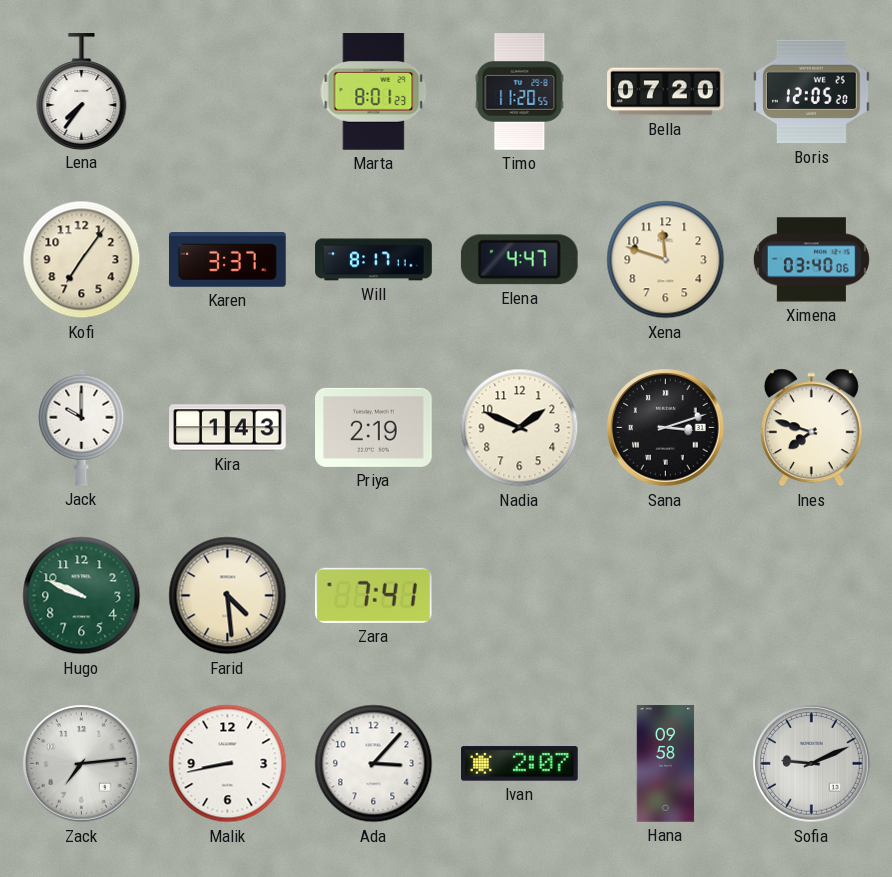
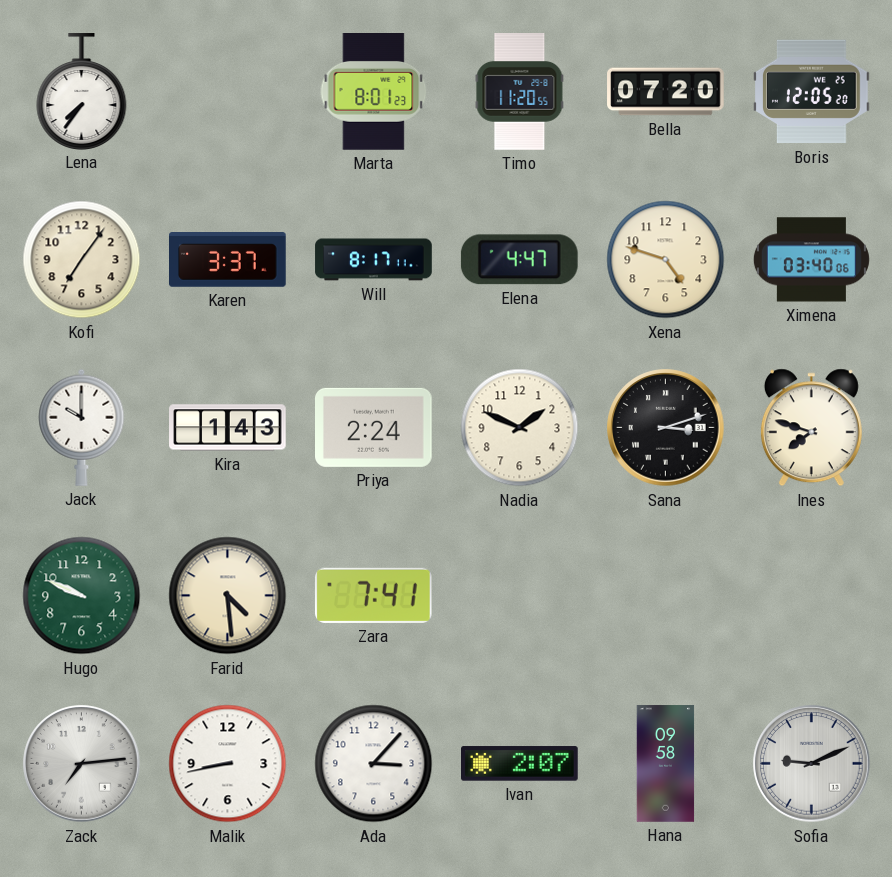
Xena: 11:48 -> 4:48
Priya: 2:19 -> 2:24
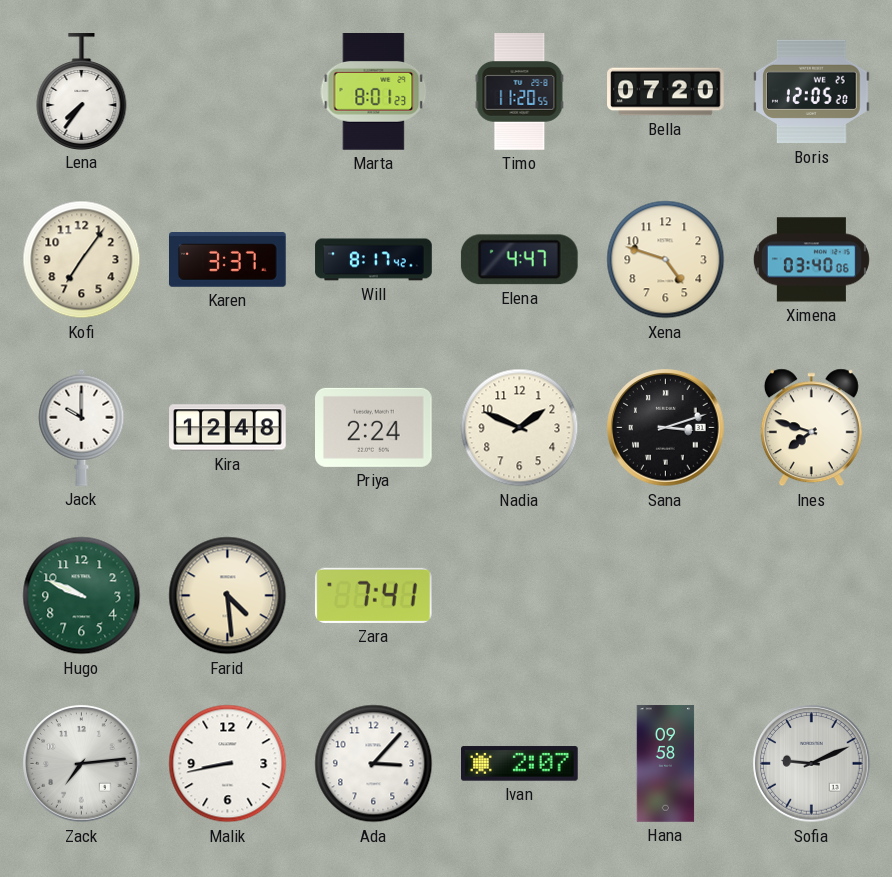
Will: 8:17:11 -> 8:17:42
Kira: 1:43 -> 12:48
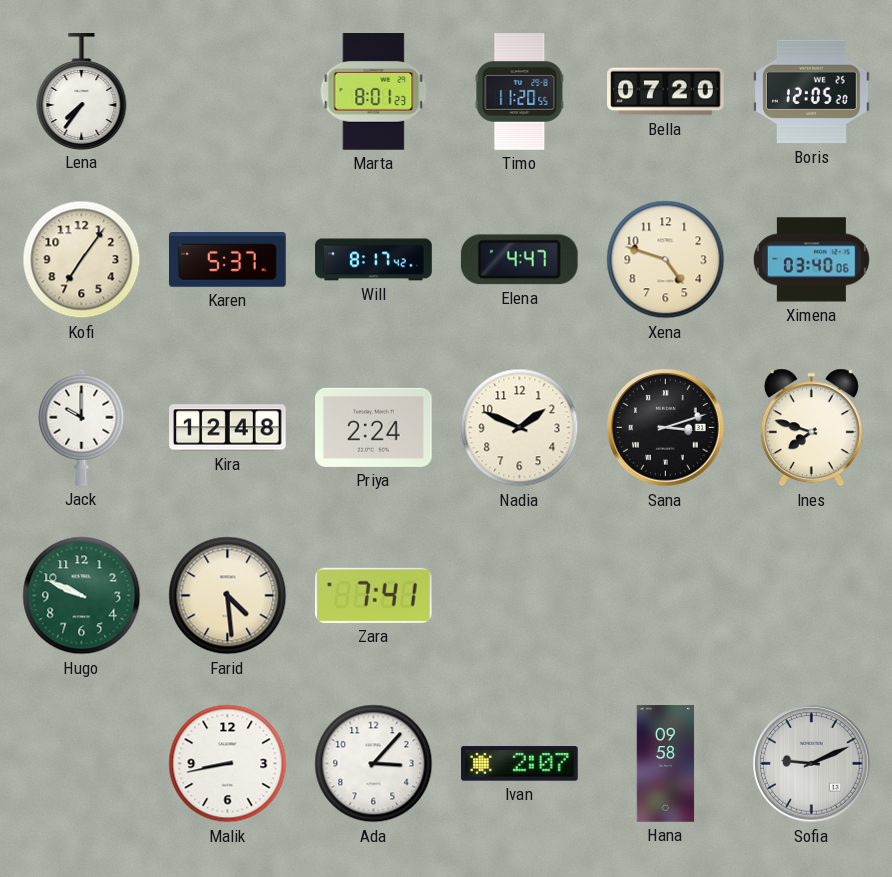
Karen: 3:37 -> 5:37
Zack: 7:14 -> none
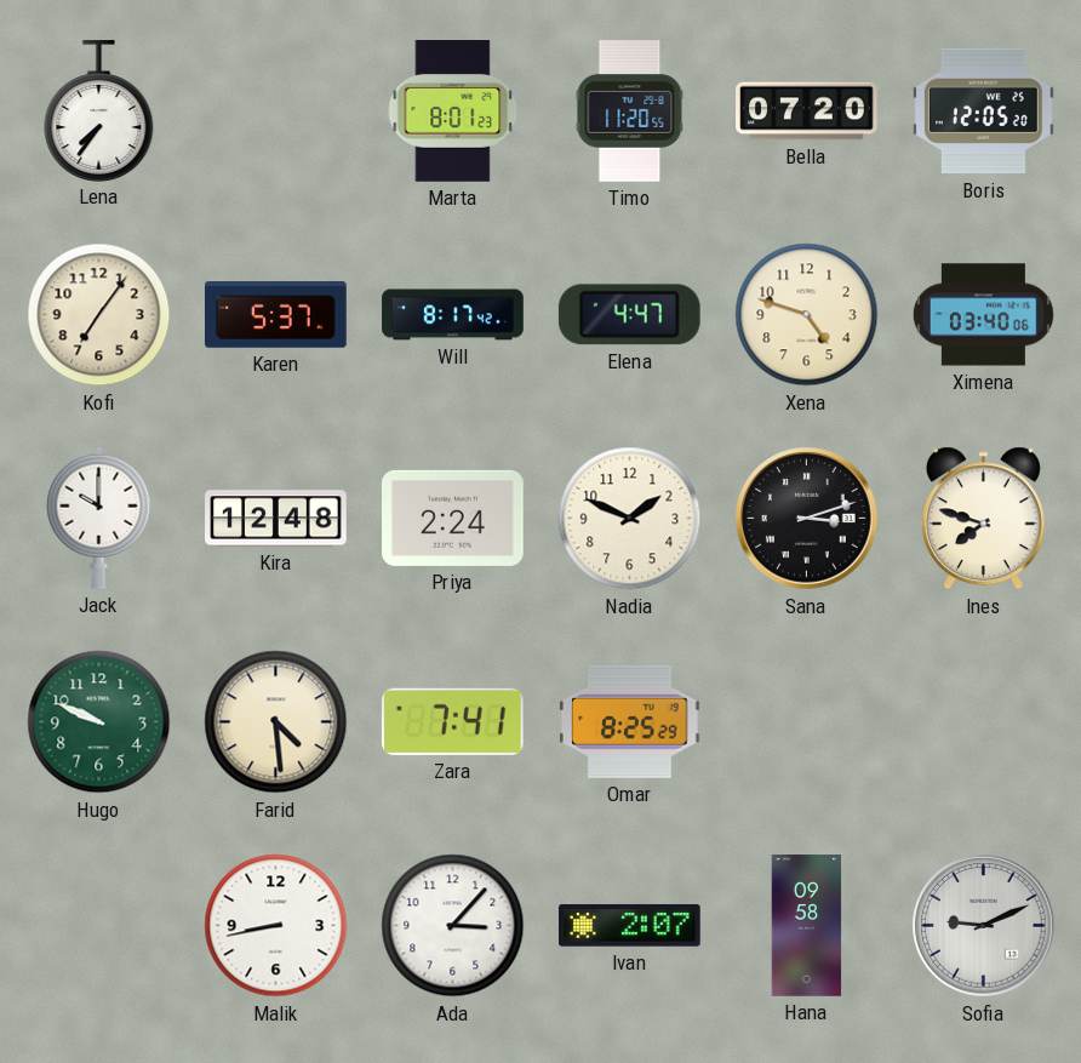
Omar: none -> 8:25
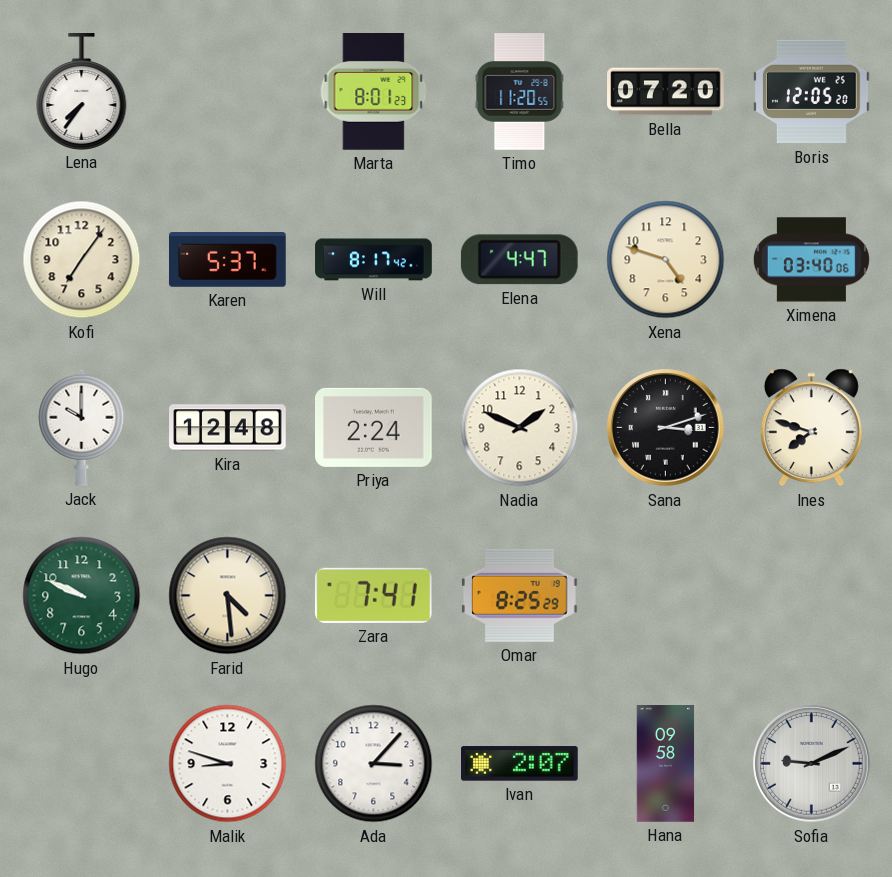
Malik: 8:43 -> 8:48
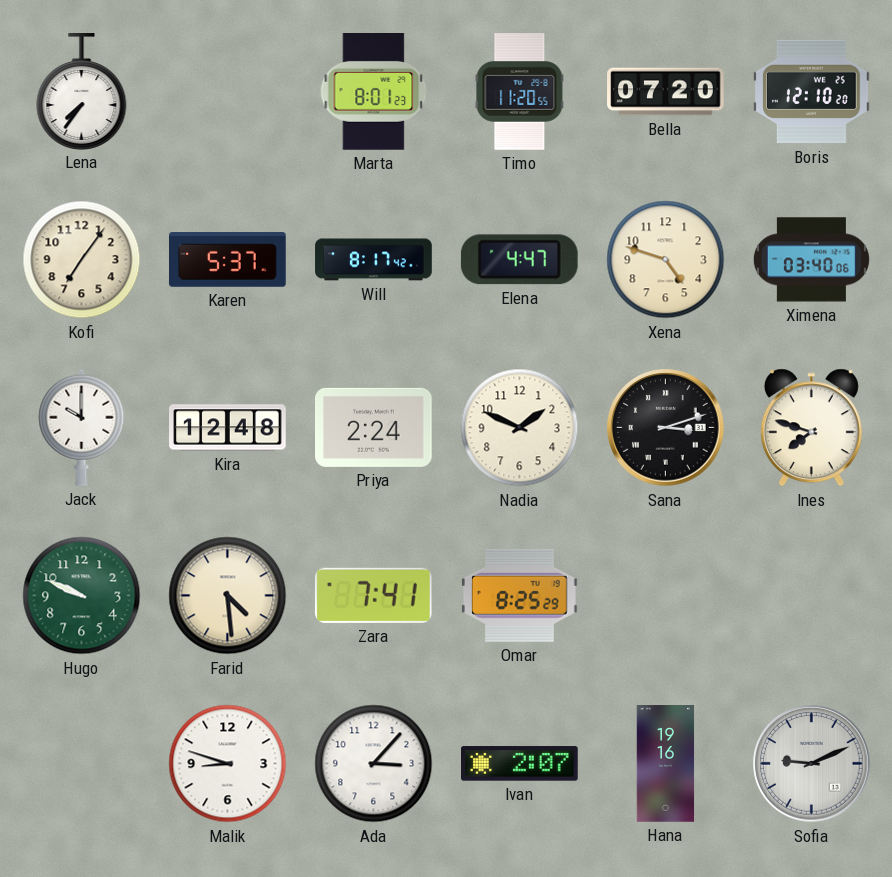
Boris: 12:05 -> 12:10
Hana: 09:58 -> 19:16
